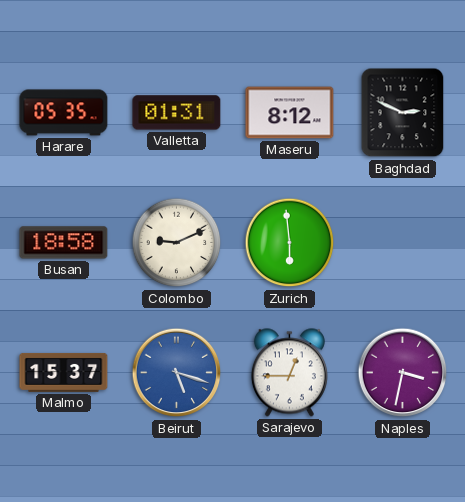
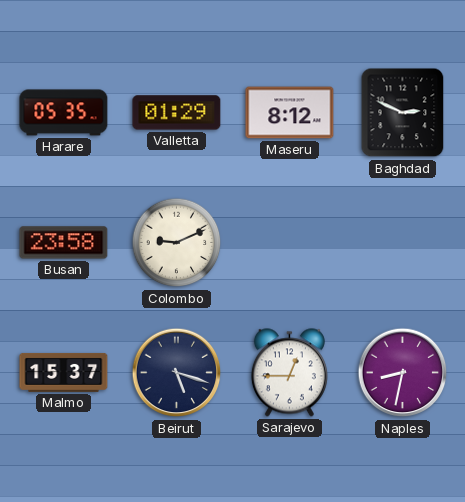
Valletta: 01:31 -> 01:29
Busan: 18:58 -> 23:58
Zurich: 5:59 -> none
Beirut dial: blue -> navy
Naples: 3:32 -> 8:32
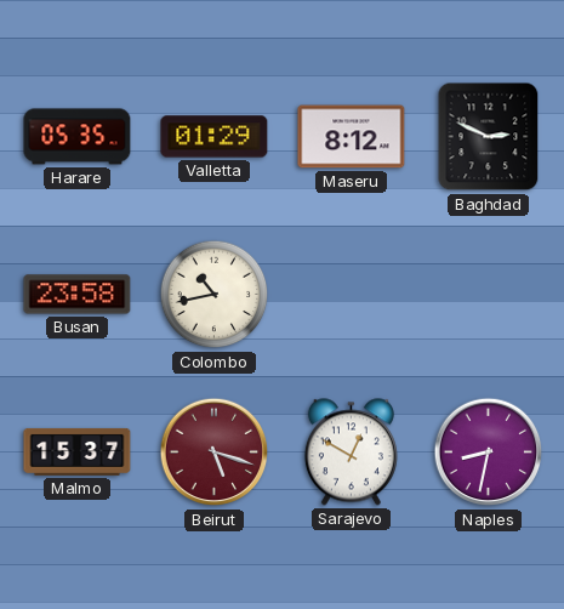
Colombo: 9:11 -> 10:43
Beirut dial: navy -> burgundy
Sarajevo: 12:45 -> 12:50
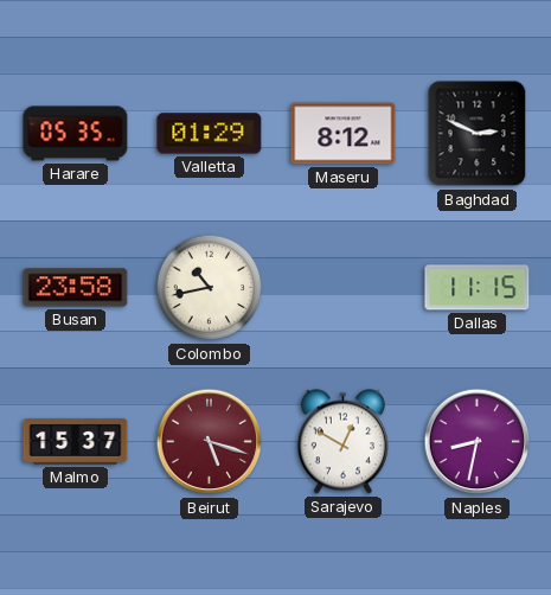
Dallas: none -> 11:15
